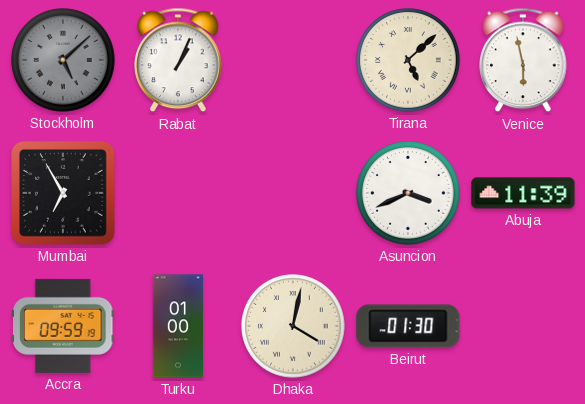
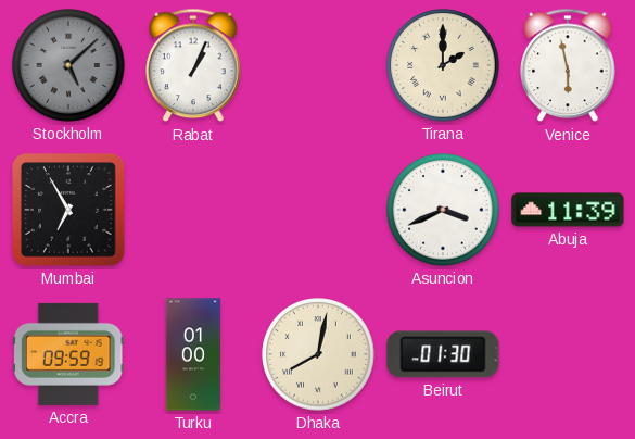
Tirana: 5:08 -> 2:00
Dhaka: 4:02 -> 8:02
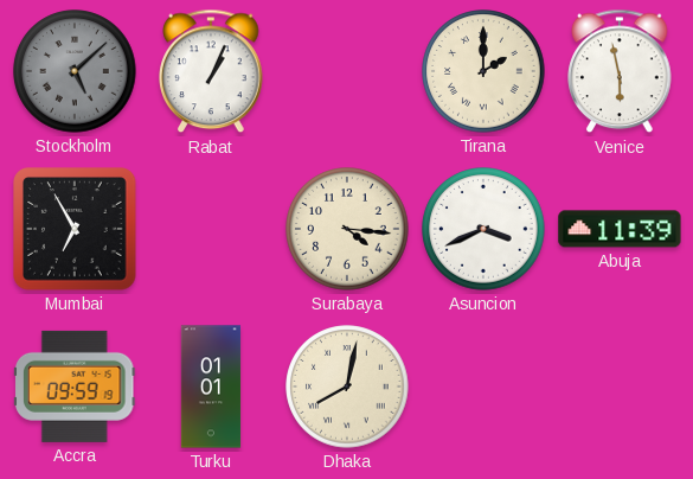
Surabaya: none -> 4:16
Turku: 01:00 -> 01:01
Beirut: 01:30 -> none
